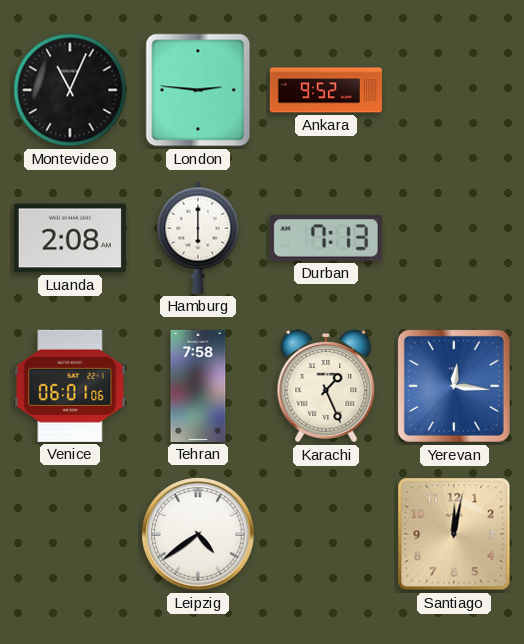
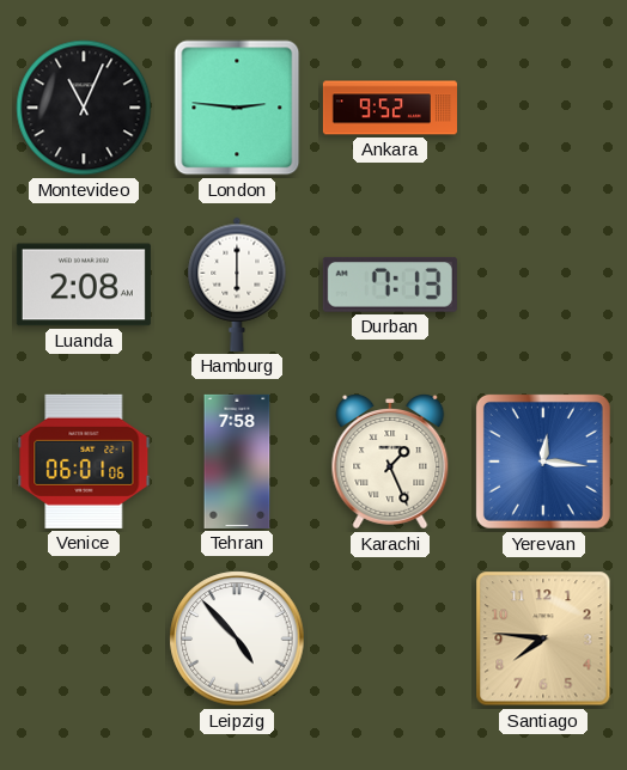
Leipzig: 4:39 -> 4:53
Santiago: 12:02 -> 7:46
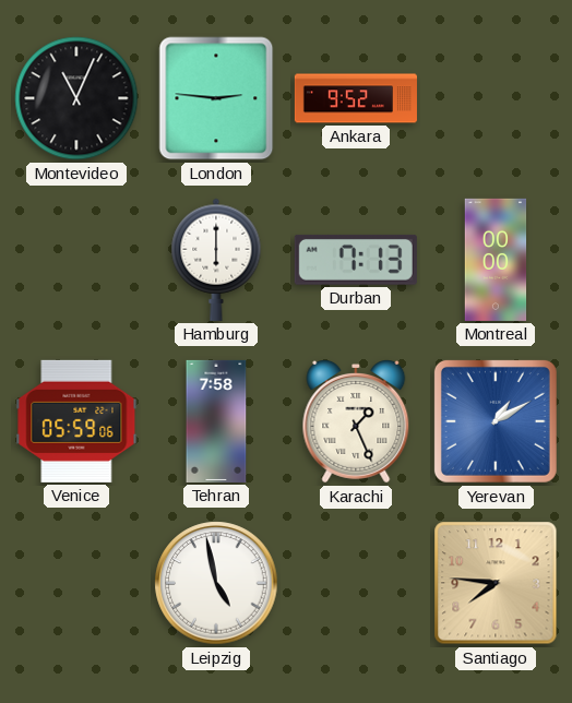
Luanda: 2:08 -> none
Montreal: none -> 00:00
Venice: 06:01 -> 05:59
Yerevan: 12:16 -> 1:10
Leipzig: 4:53 -> 4:58
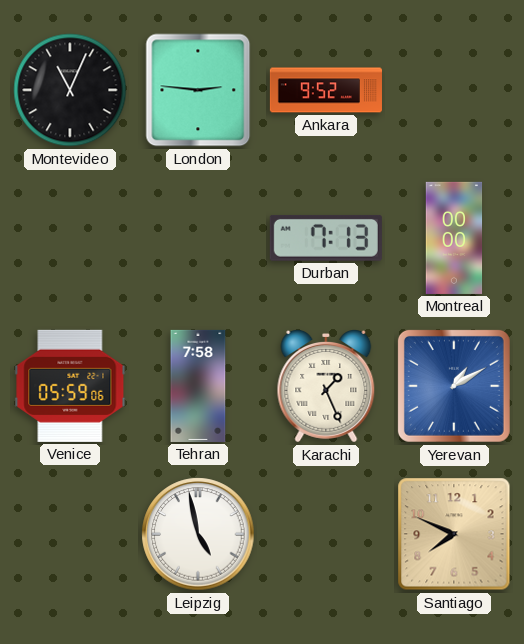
Hamburg: 6:00 -> none
Santiago: 7:46 -> 7:49
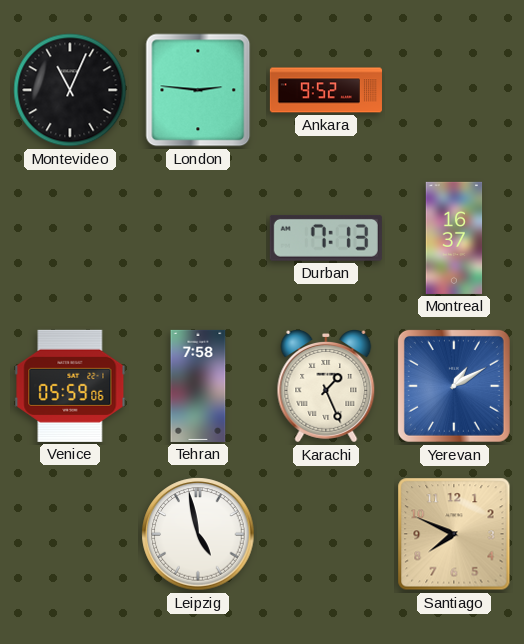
Montreal: 00:00 -> 16:37
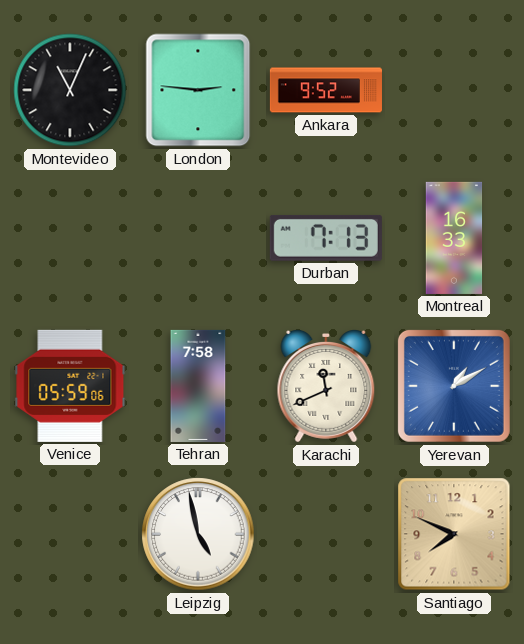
Montreal: 16:37 -> 16:33
Karachi: 1:26 -> 11:41
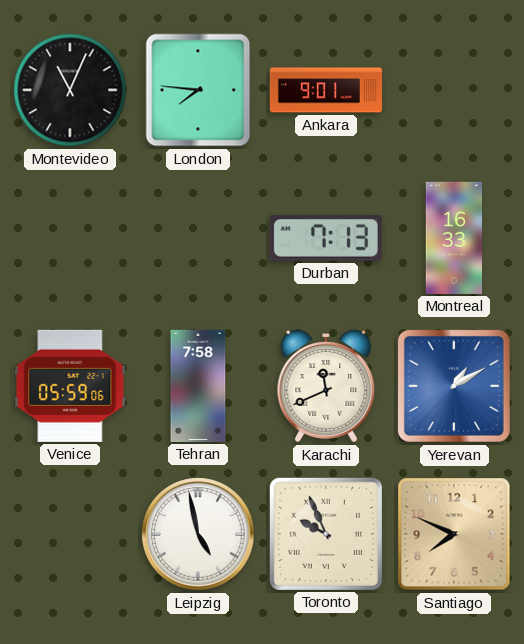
London: 2:46 -> 7:46
Ankara: 9:52 -> 9:01
Toronto: none -> 9:56
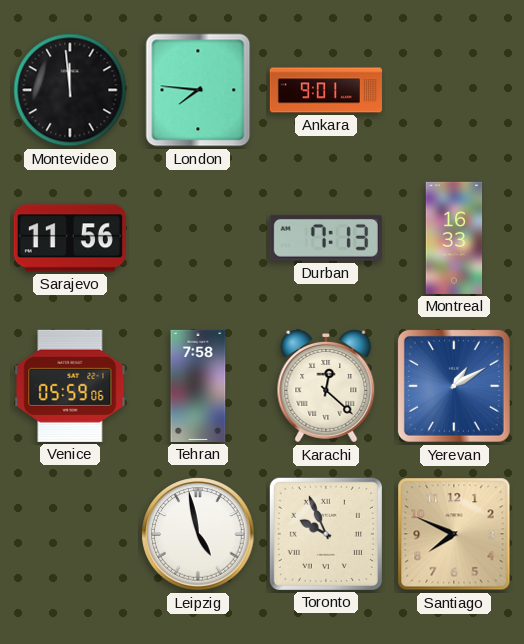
Montevideo: 11:04 -> 11:59
Sarajevo: none -> 11:56
Karachi: 11:41 -> 12:22
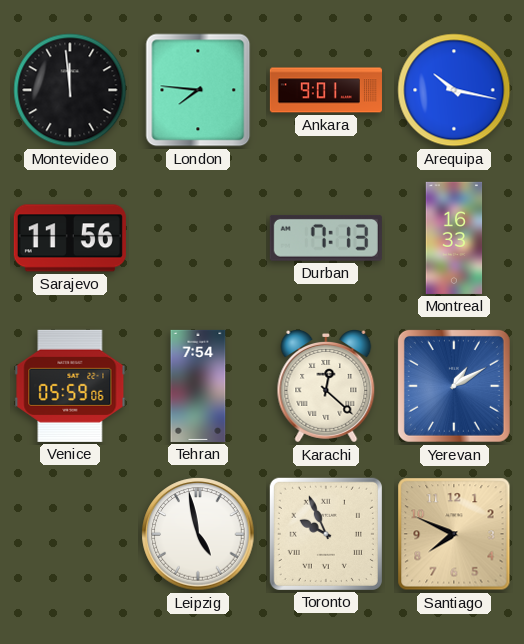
Arequipa: none -> 10:17
Tehran: 7:58 -> 7:54
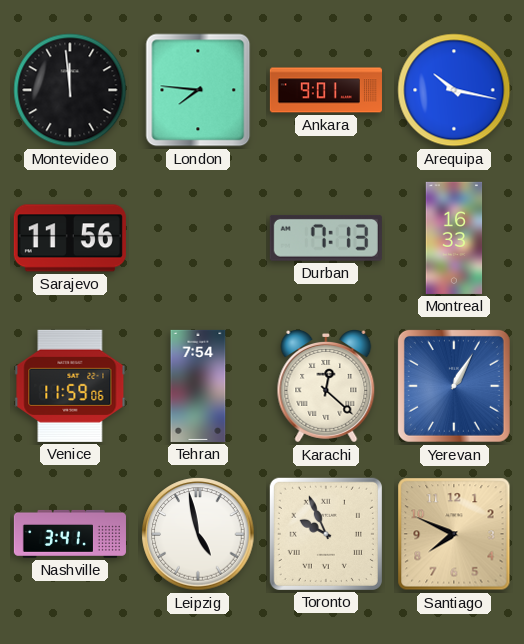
Venice: 05:59 -> 11:59
Yerevan: 1:10 -> 1:05
Nashville: none -> 3:41
